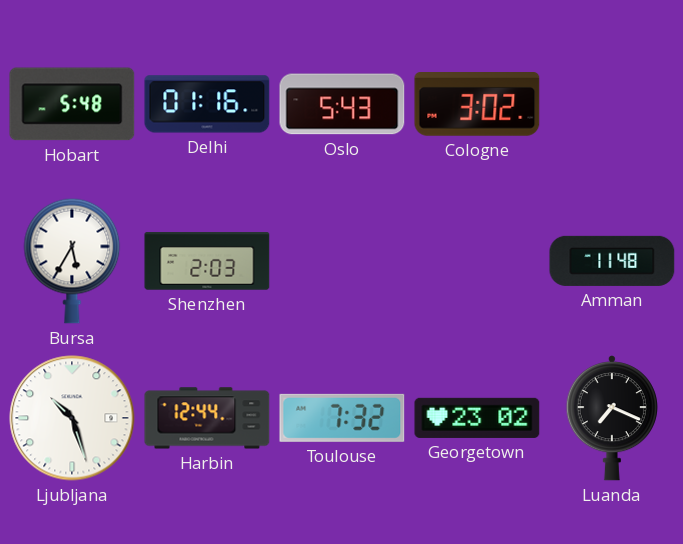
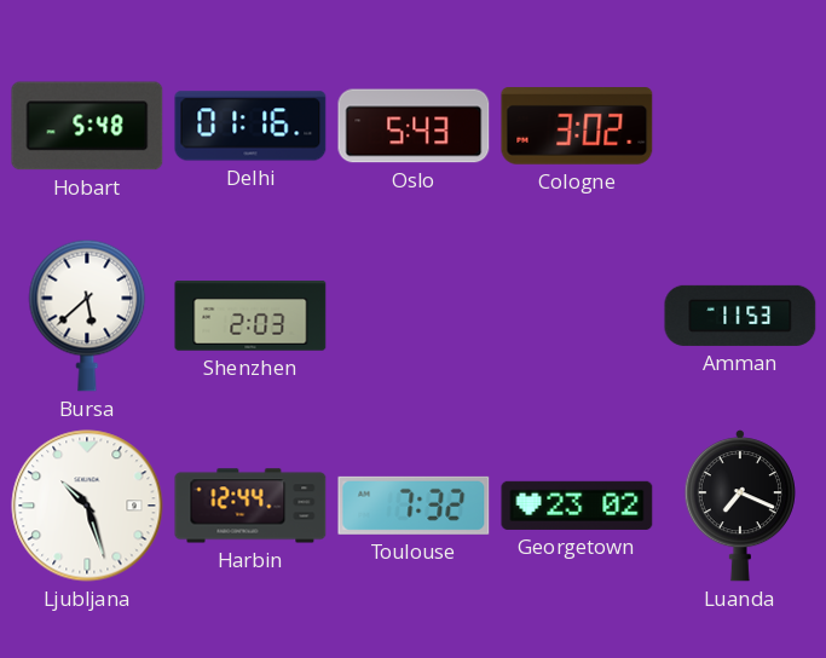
Bursa: 5:35 -> 5:38
Amman: 11:48 -> 11:53
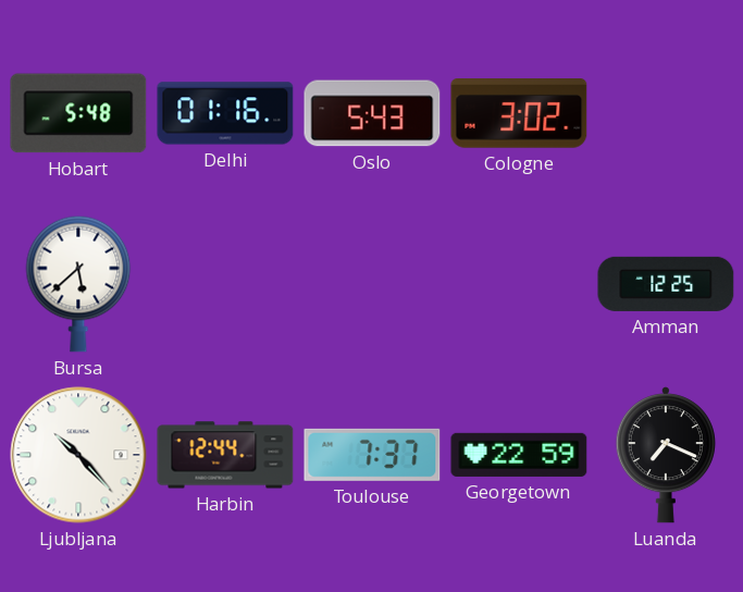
Shenzhen: 2:03 -> none
Amman: 11:53 -> 12:25
Ljubljana: 10:27 -> 10:23
Toulouse: 7:32 -> 7:37
Georgetown: 23:02 -> 22:59
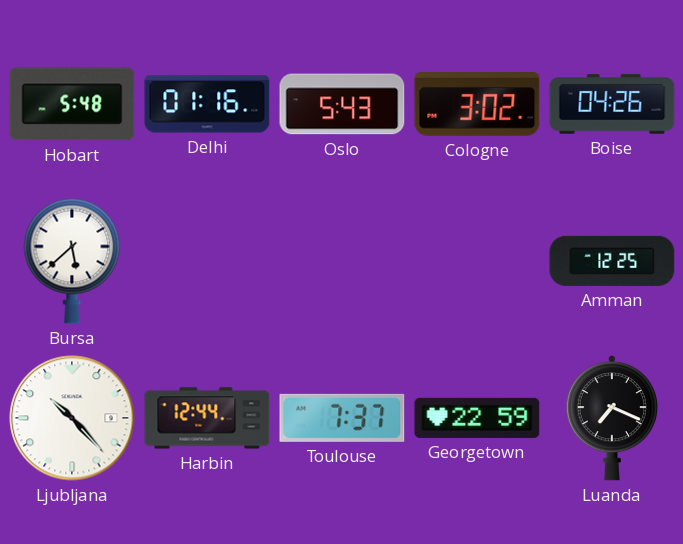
Boise: none -> 04:26
